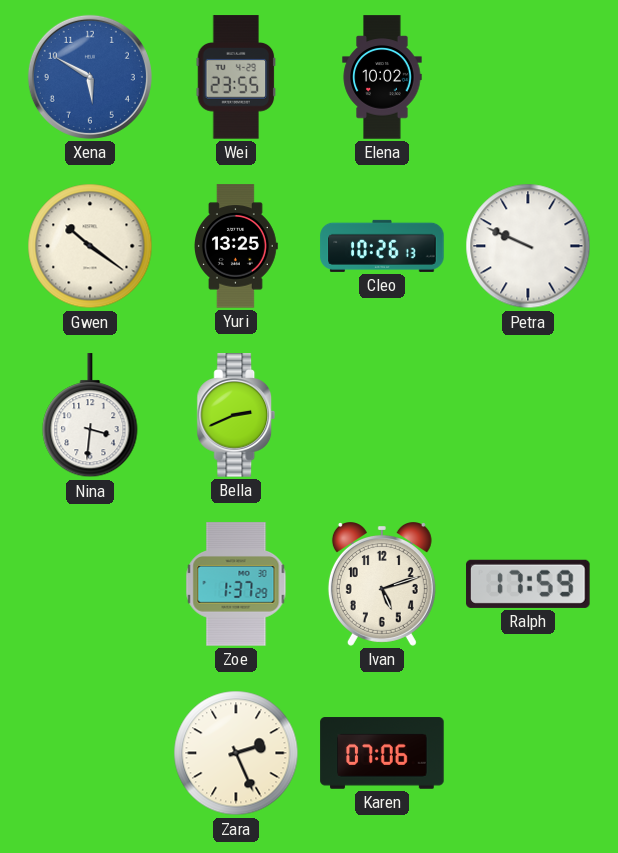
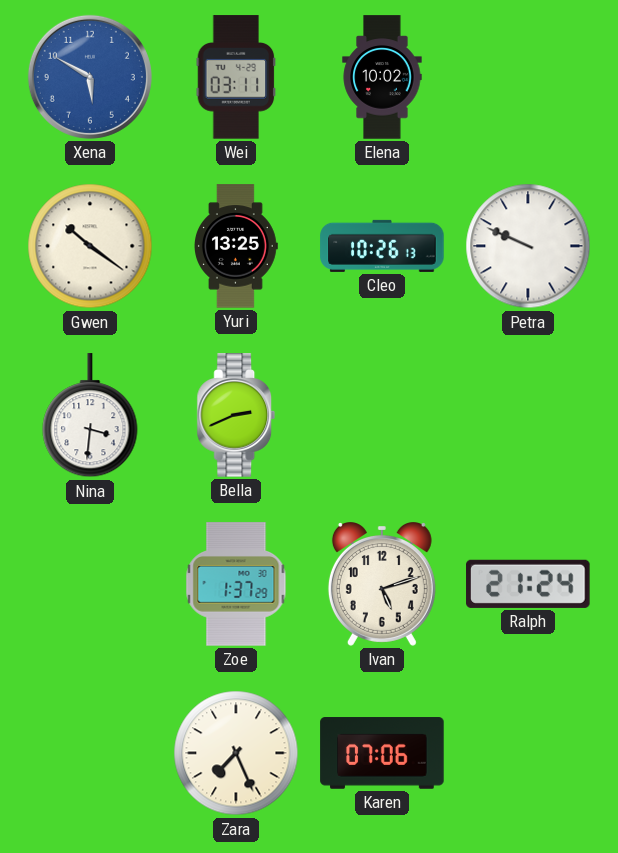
Wei: 23:55 -> 03:11
Ralph: 17:59 -> 21:24
Zara: 2:26 -> 7:26
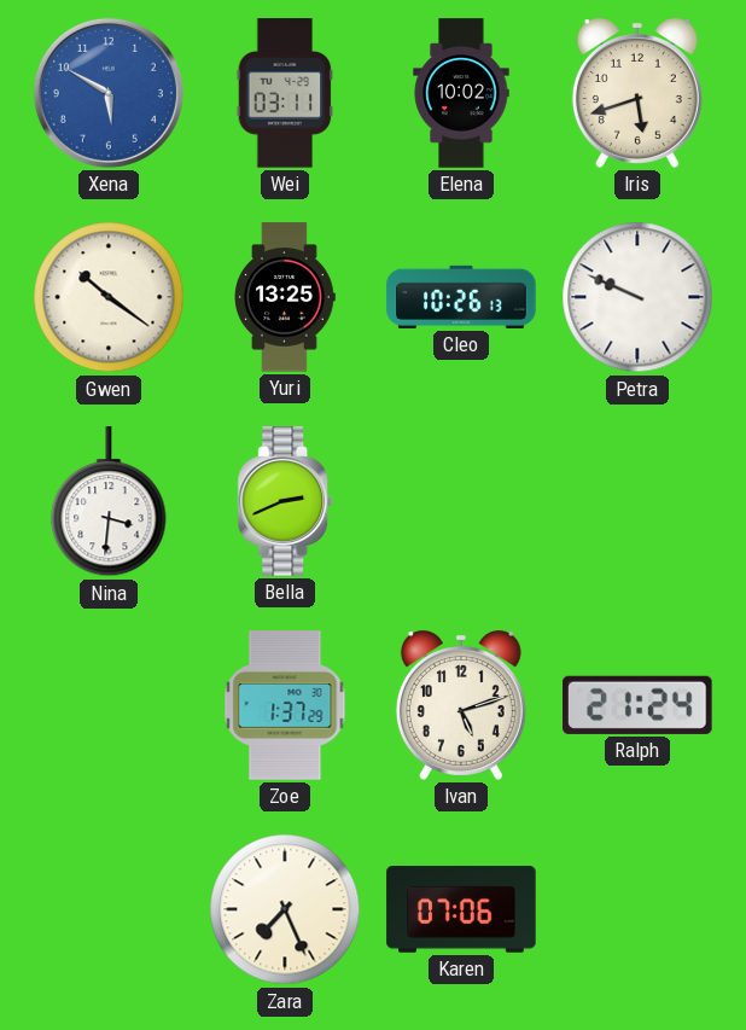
Iris: none -> 5:42
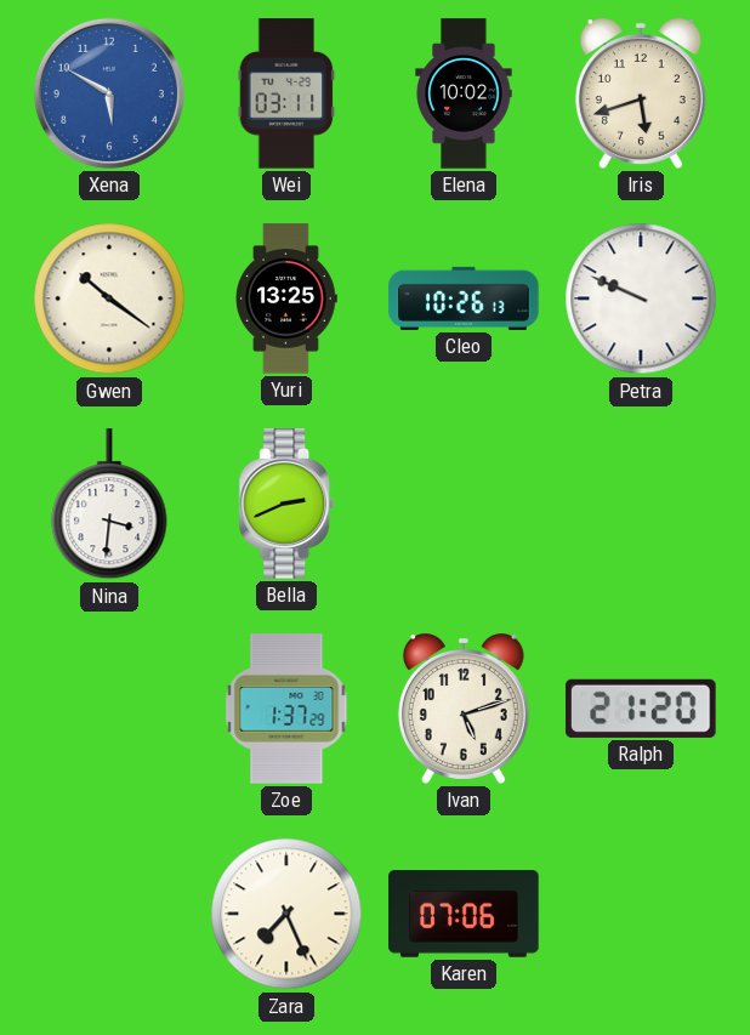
Ralph: 21:24 -> 21:20
